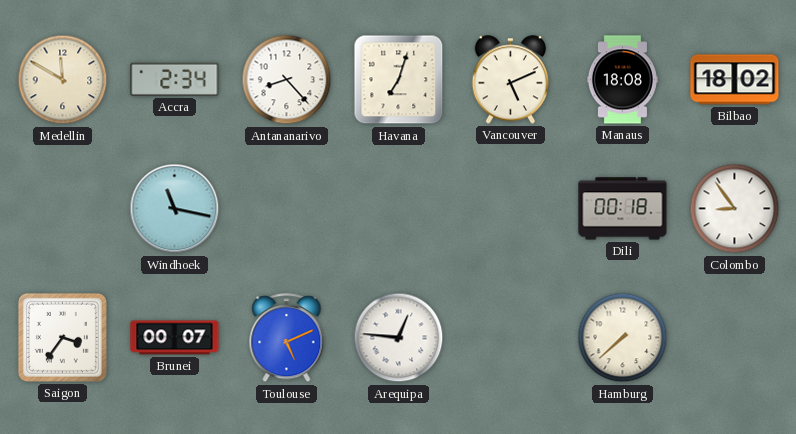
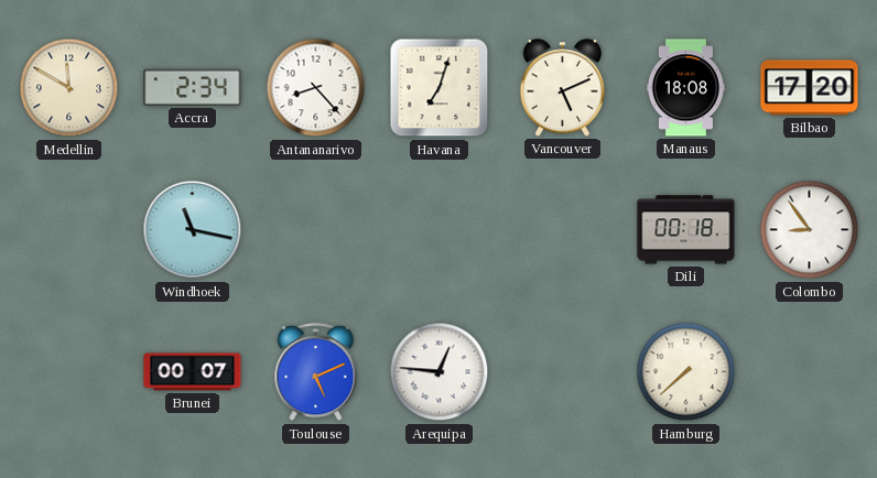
Bilbao: 18:02 -> 17:20
Saigon: 3:36 -> none
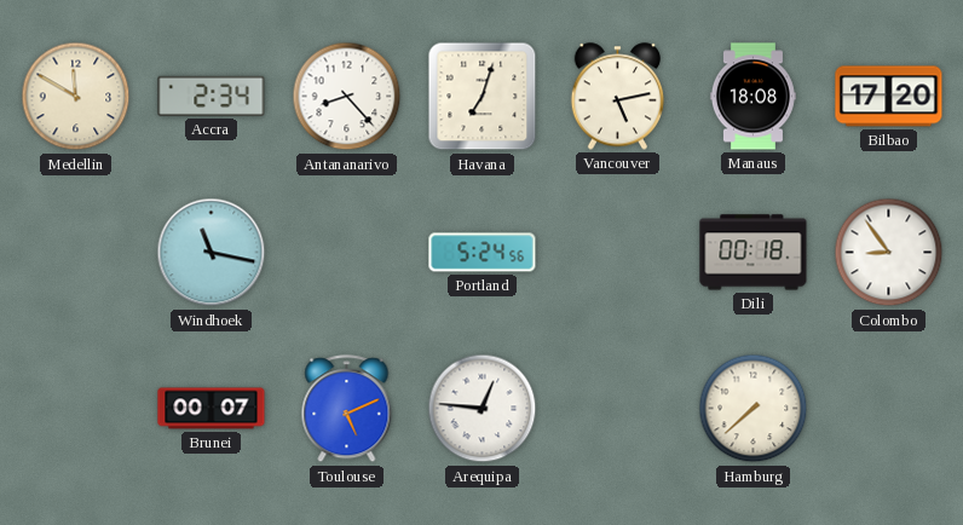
Vancouver: 5:11 -> 5:13
Portland: none -> 5:24
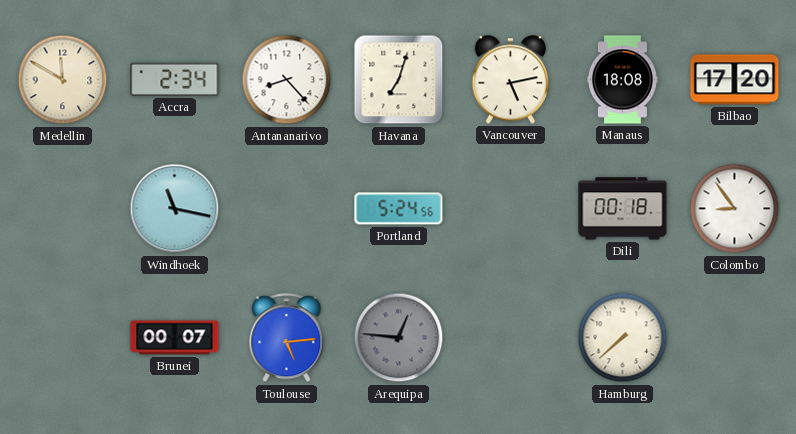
Toulouse: 5:11 -> 5:14
Arequipa dial: white -> grey
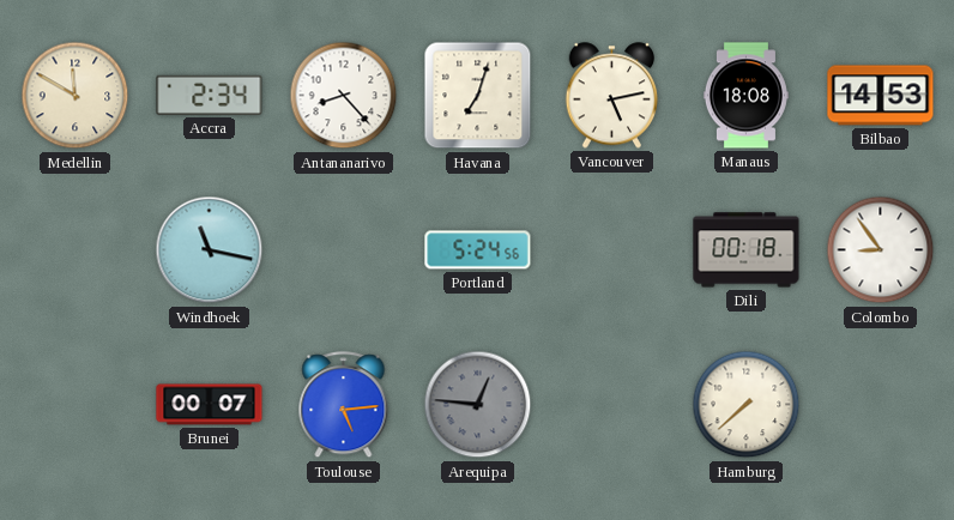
Bilbao: 17:20 -> 14:53
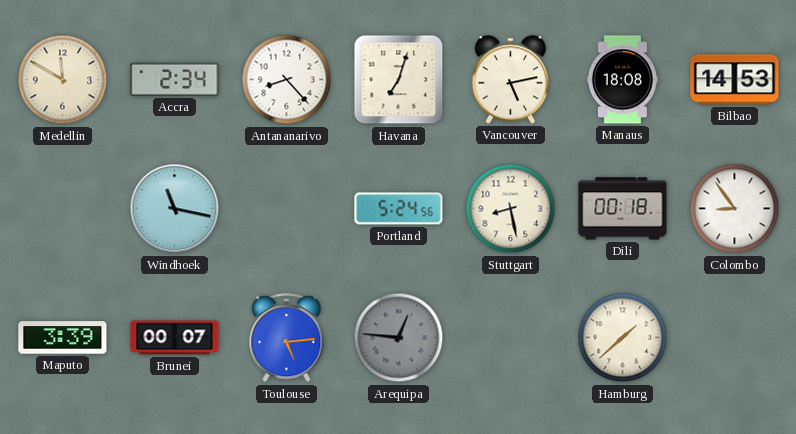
Stuttgart: none -> 8:28
Maputo: none -> 3:39
Hamburg: 7:38 -> 1:38
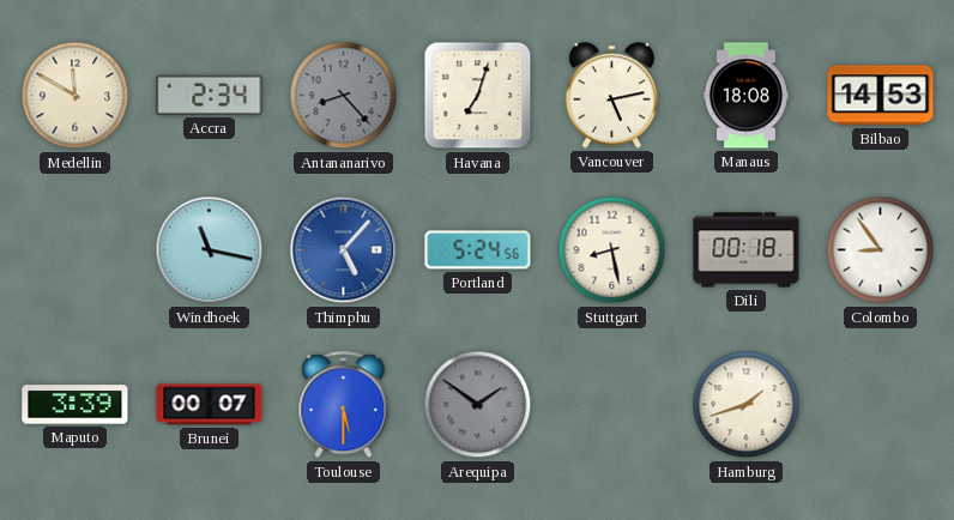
Antananarivo dial: white -> grey
Thimphu: none -> 5:07
Toulouse: 5:14 -> 5:30
Arequipa: 12:46 -> 1:51
Hamburg: 1:38 -> 1:42
